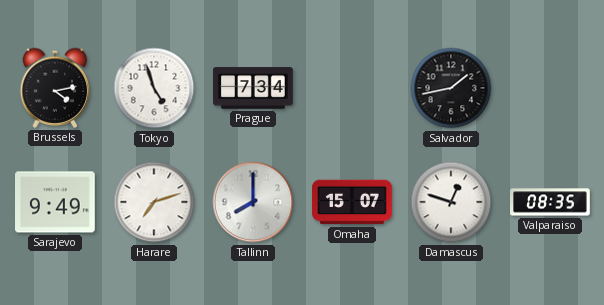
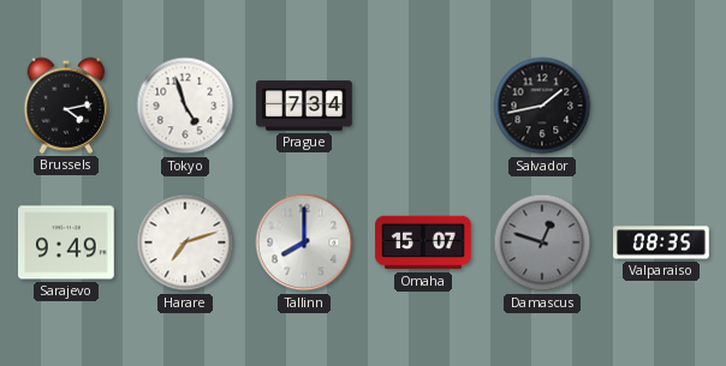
Damascus dial: white -> grey
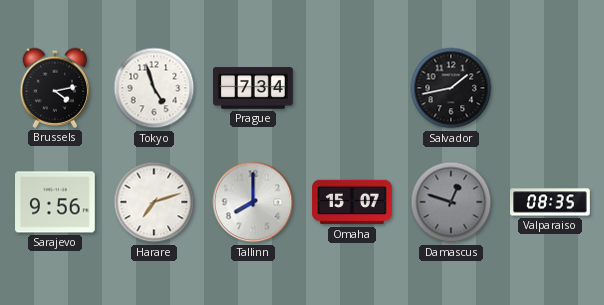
Sarajevo: 9:49 -> 9:56
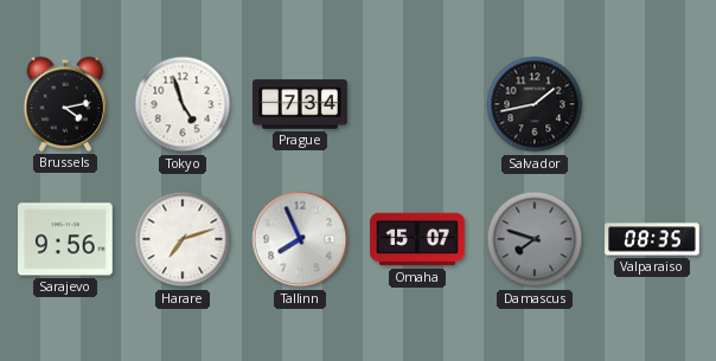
Tallinn: 8:00 -> 7:56
Damascus: 12:48 -> 7:48
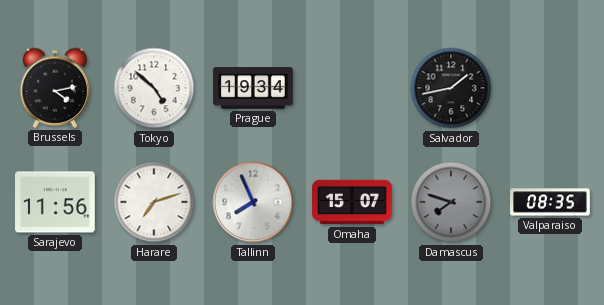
Tokyo: 4:57 -> 4:52
Prague: 7:34 -> 19:34
Sarajevo: 9:56 -> 11:56
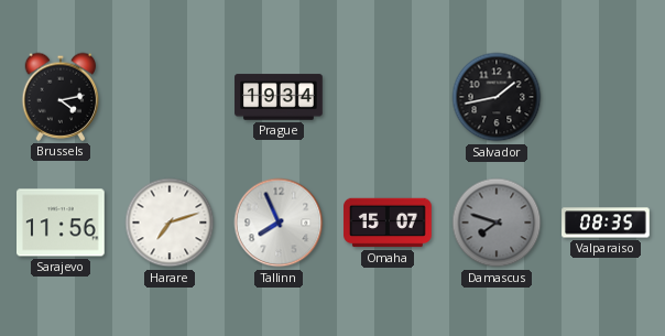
Tokyo: 4:52 -> none
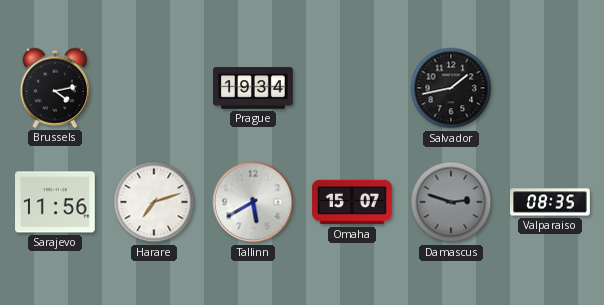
Tallinn: 7:56 -> 5:40
Damascus: 7:48 -> 2:48
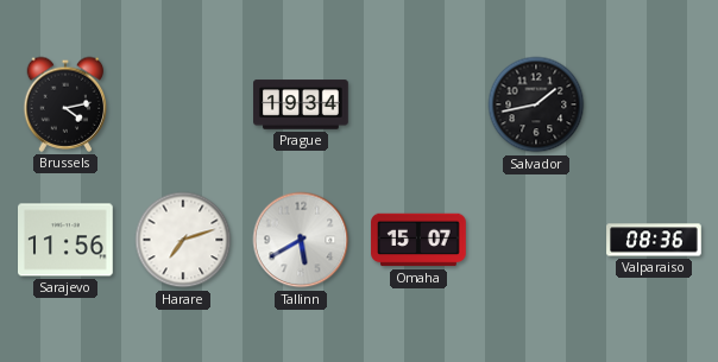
Damascus: 2:48 -> none
Valparaiso: 08:35 -> 08:36
